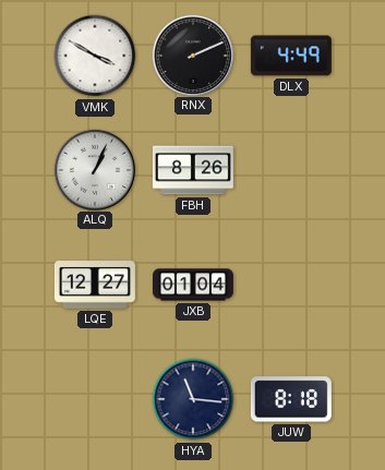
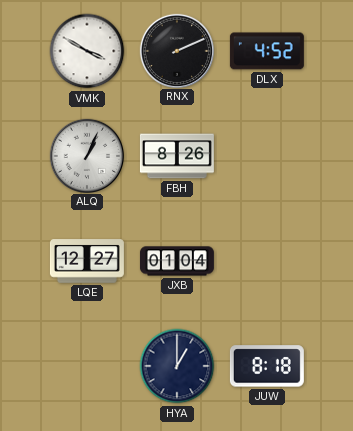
DLX: 4:49 -> 4:52
HYA: 11:16 -> 1:00
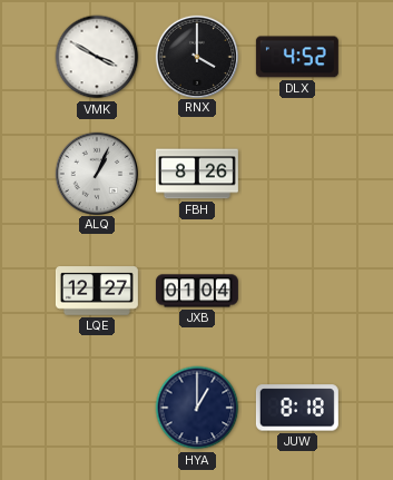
RNX: 2:11 -> 4:00
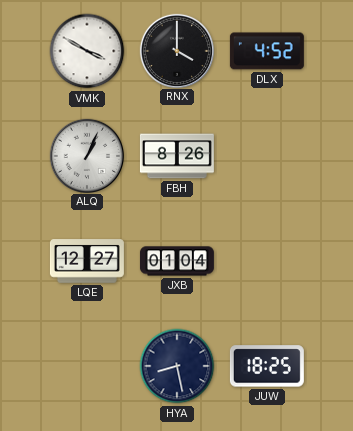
HYA: 1:00 -> 8:28
JUW: 8:18 -> 18:25
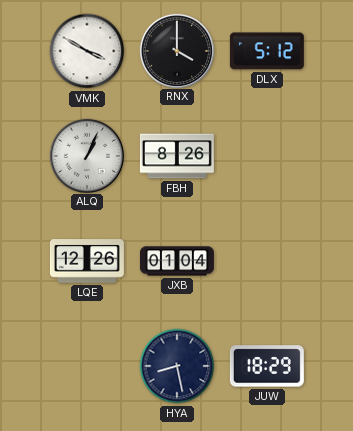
DLX: 4:52 -> 5:12
LQE: 12:27 -> 12:26
JUW: 18:25 -> 18:29
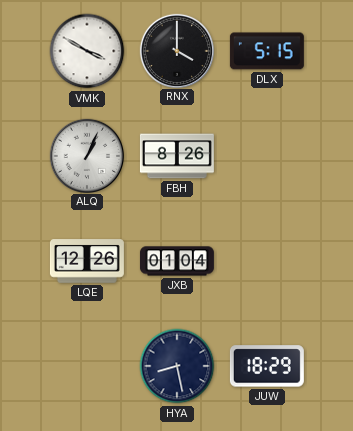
DLX: 5:12 -> 5:15
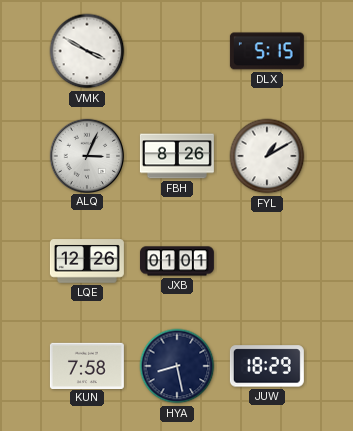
RNX: 4:00 -> none
ALQ: 1:04 -> 3:04
FYL: none -> 1:10
JXB: 01:04 -> 01:01
KUN: none -> 7:58
